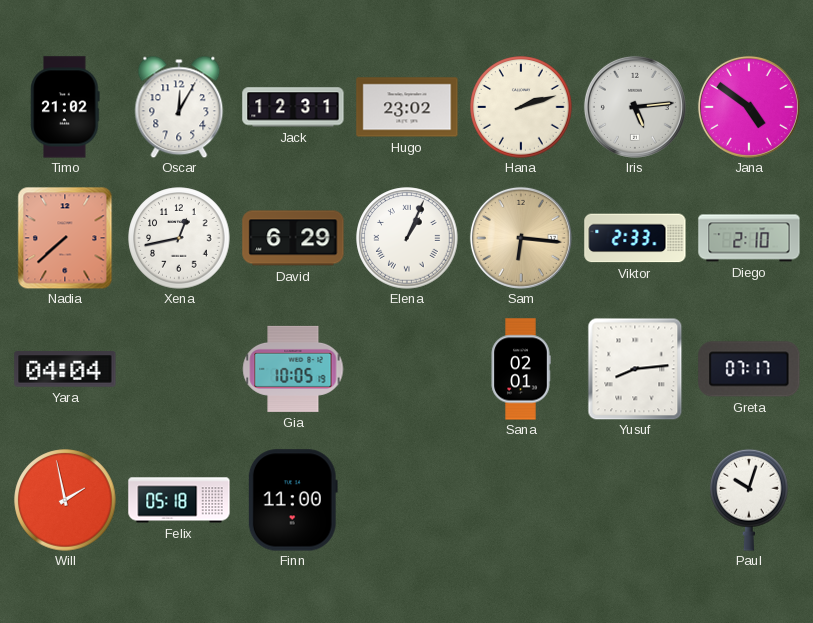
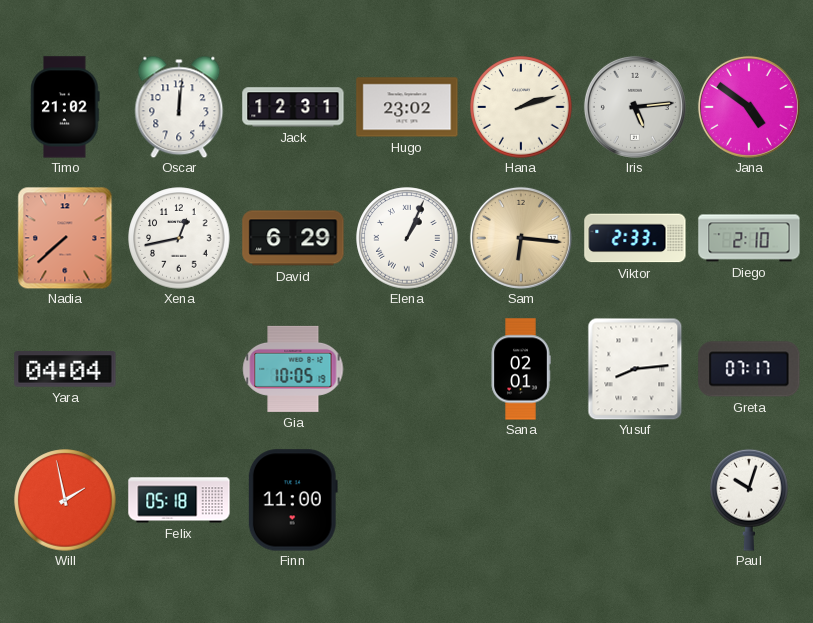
Oscar: 12:05 -> 12:01
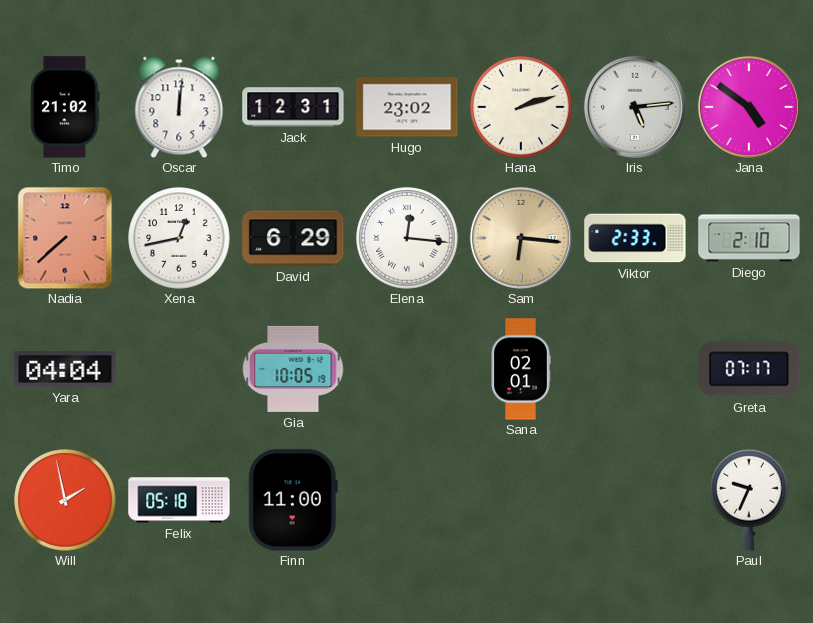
Elena: 1:04 -> 12:16
Yusuf: 8:14 -> none
Paul: 10:03 -> 9:34
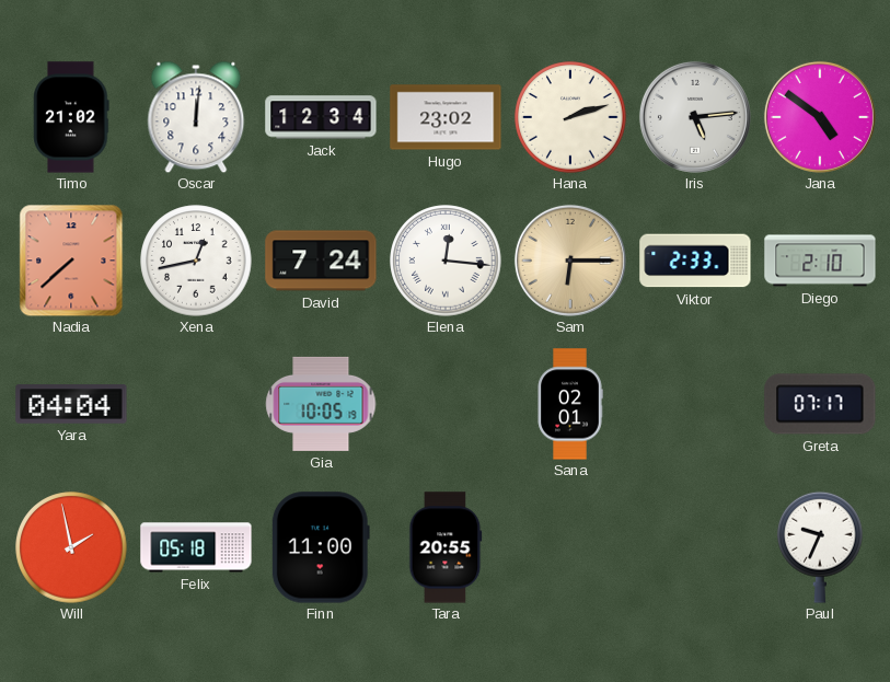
Jack: 12:31 -> 12:34
David: 6:29 -> 7:24
Sam: 6:16 -> 6:15
Tara: none -> 20:55
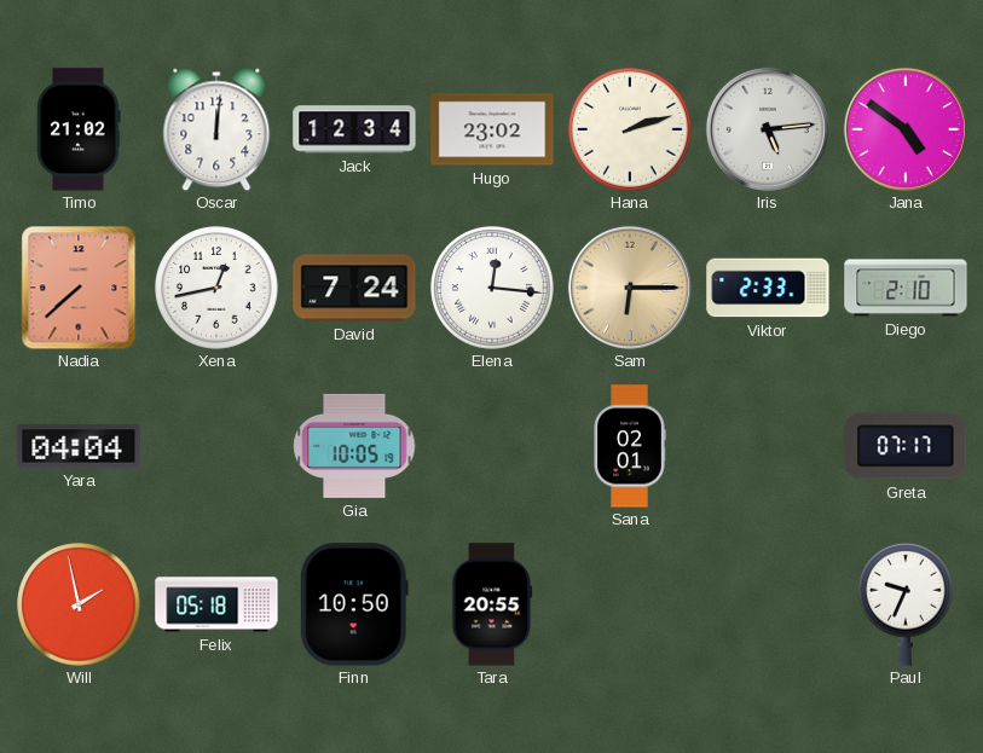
Finn: 11:00 -> 10:50
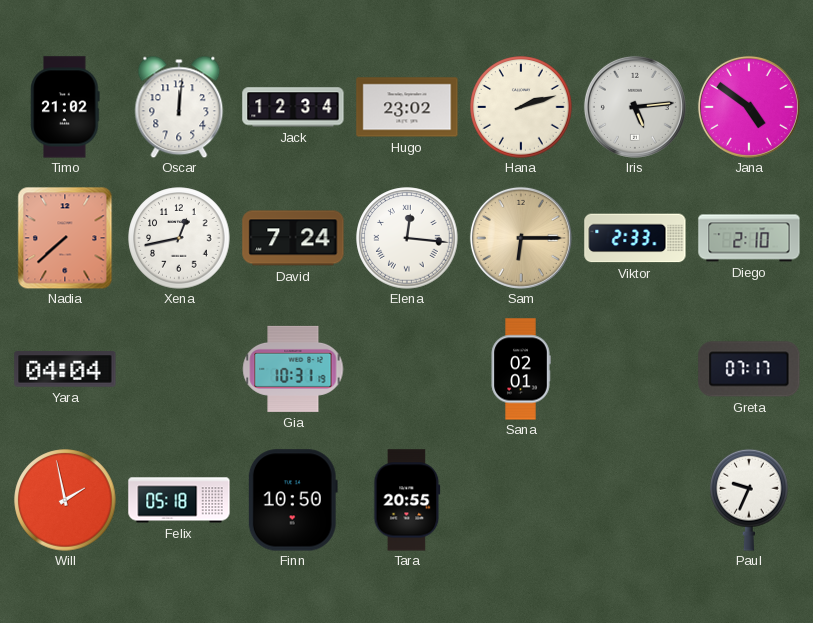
Gia: 10:05 -> 10:31
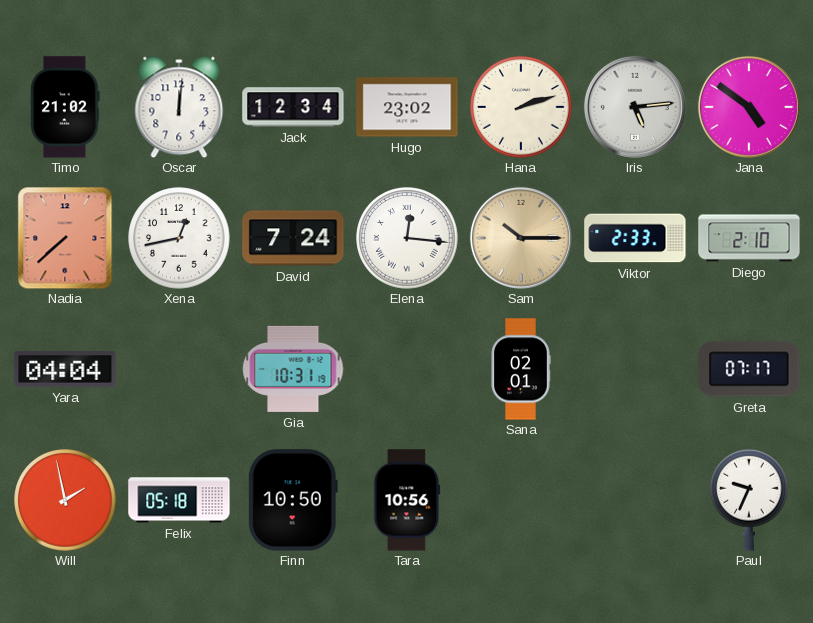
Sam: 6:15 -> 10:15
Tara: 20:55 -> 10:56
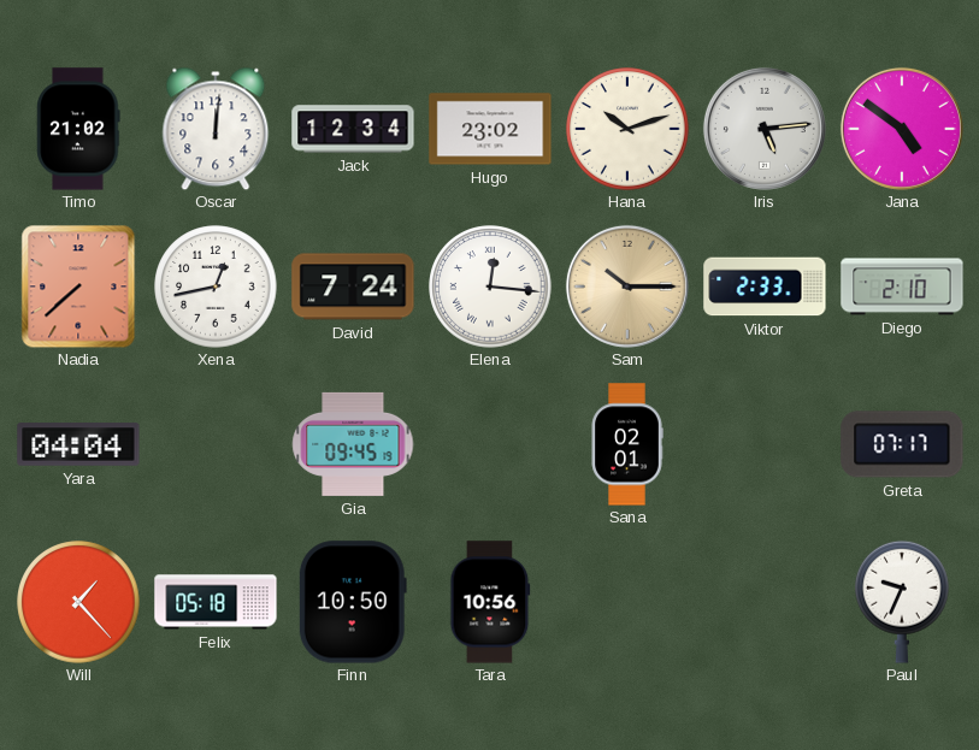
Hana: 2:12 -> 10:12
Gia: 10:31 -> 09:45
Will: 1:58 -> 1:23
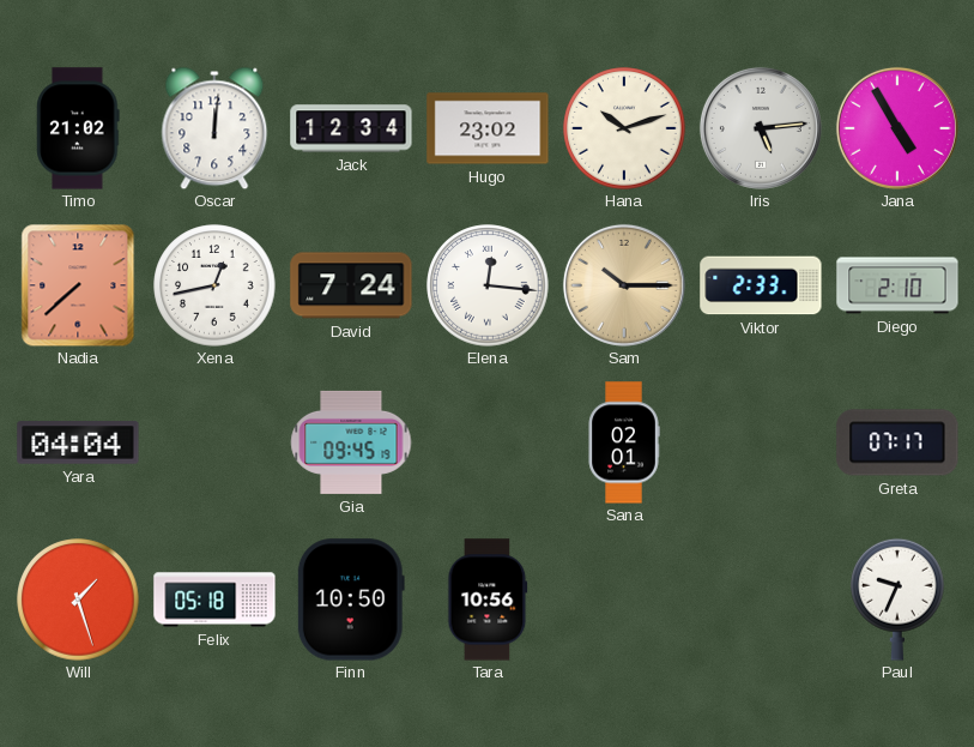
Jana: 4:51 -> 4:55
Will: 1:23 -> 1:27
